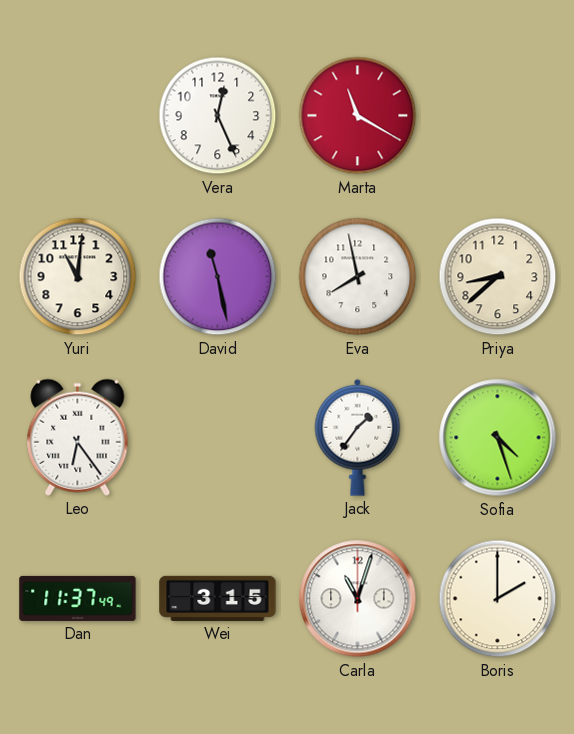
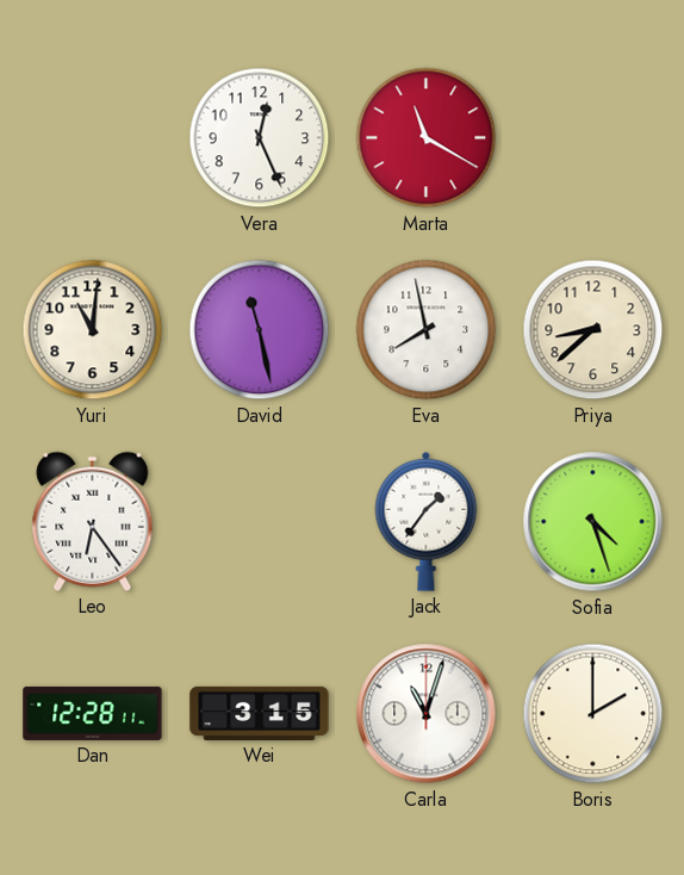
Dan: 11:37 -> 12:28
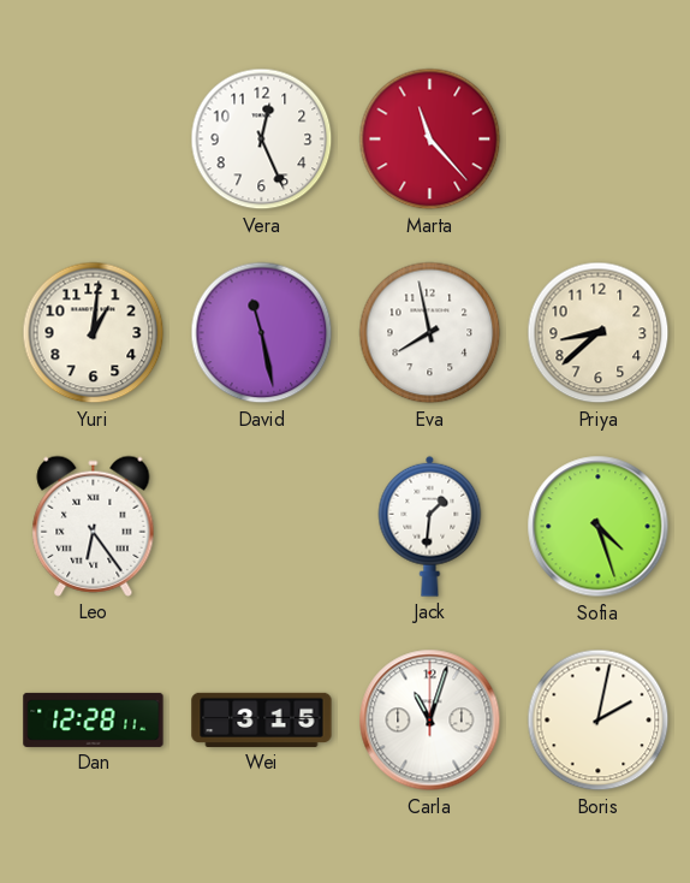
Marta: 11:20 -> 11:23
Yuri: 11:01 -> 1:01
Jack: 1:36 -> 1:31
Boris: 2:00 -> 2:02
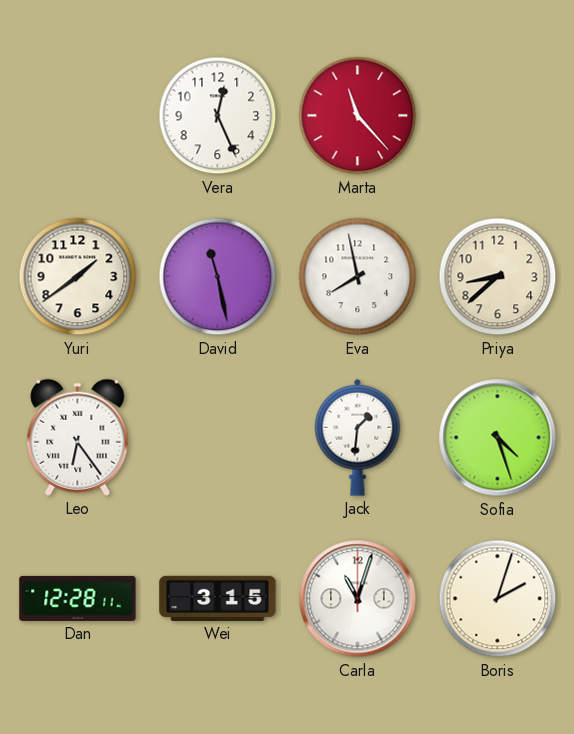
Yuri: 1:01 -> 1:39
Boris: 2:02 -> 2:03
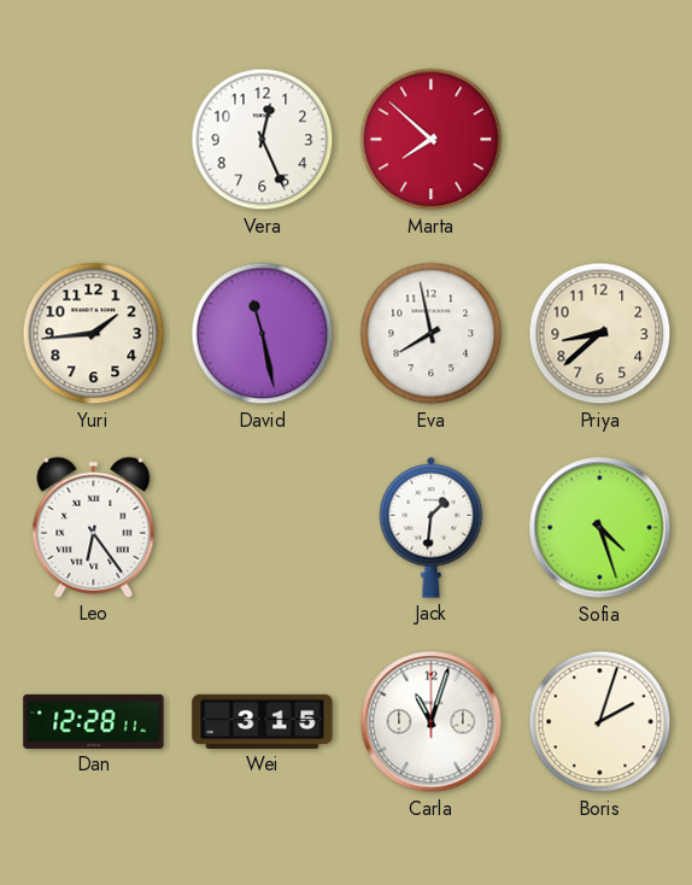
Marta: 11:23 -> 7:52
Yuri: 1:39 -> 1:44
